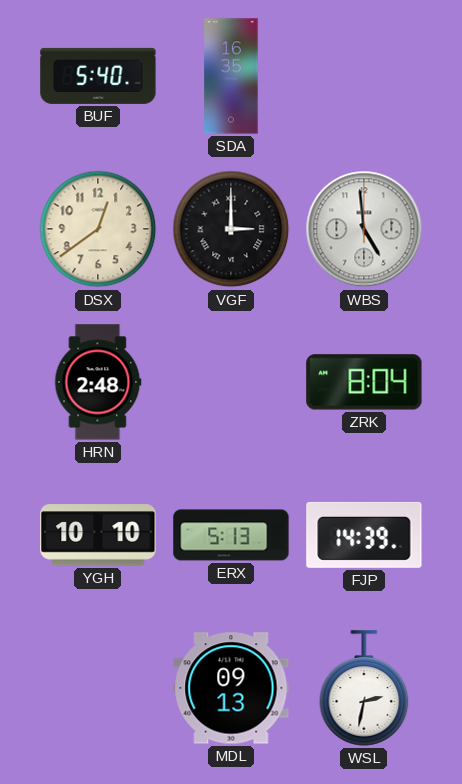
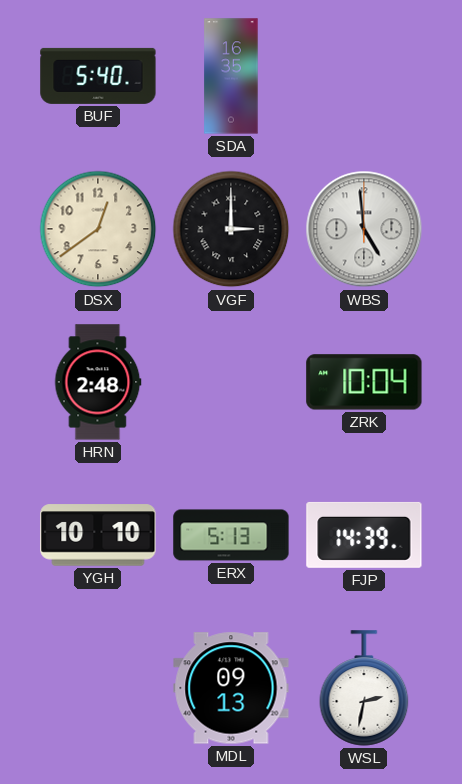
ZRK: 8:04 -> 10:04
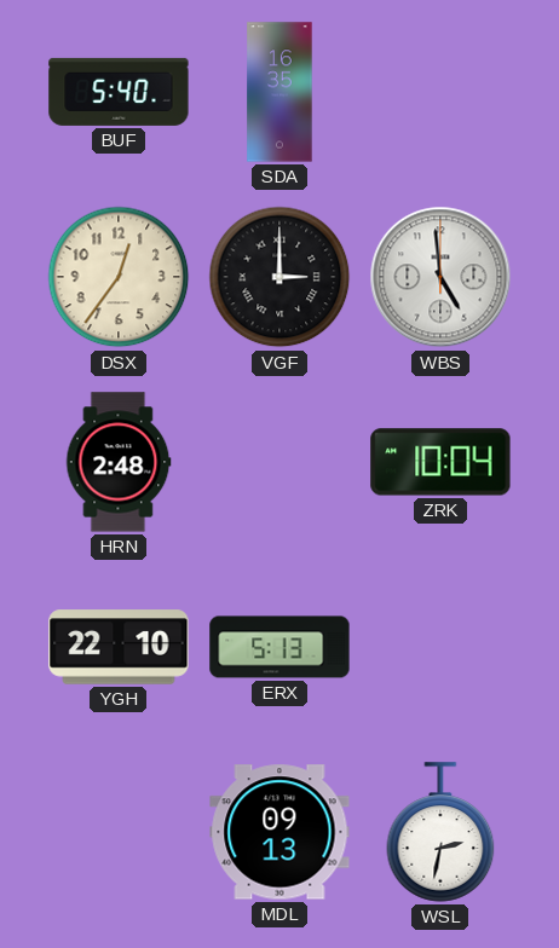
DSX: 12:39 -> 12:36
YGH: 10:10 -> 22:10
FJP: 14:39 -> none
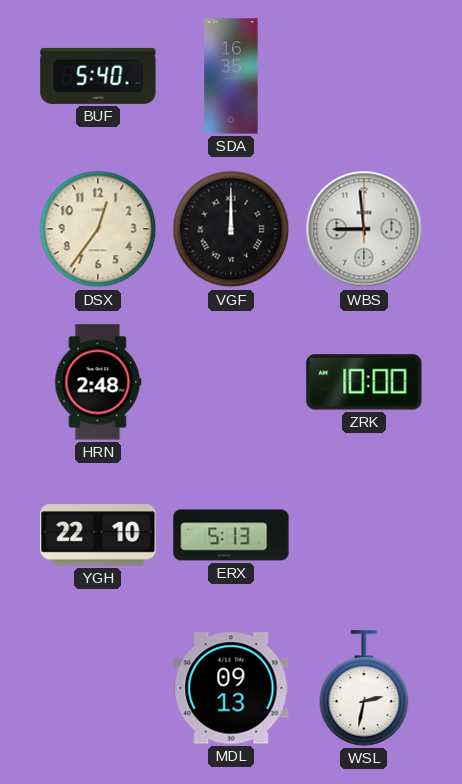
VGF: 3:00 -> 12:00
WBS: 4:59 -> 8:59
ZRK: 10:04 -> 10:00
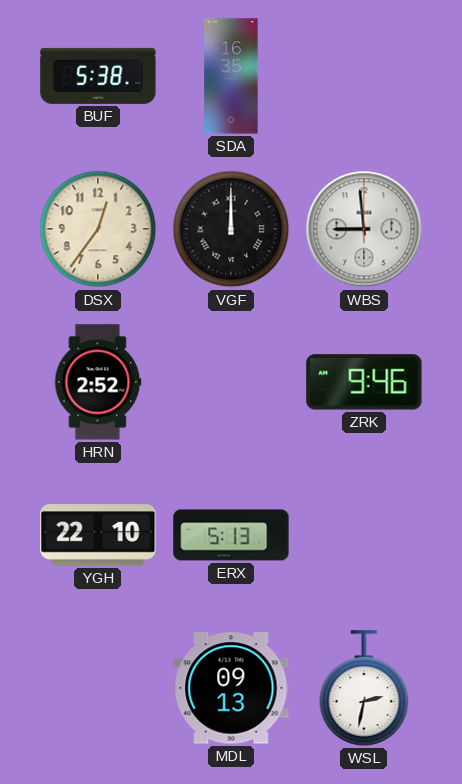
BUF: 5:40 -> 5:38
HRN: 2:48 -> 2:52
ZRK: 10:00 -> 9:46
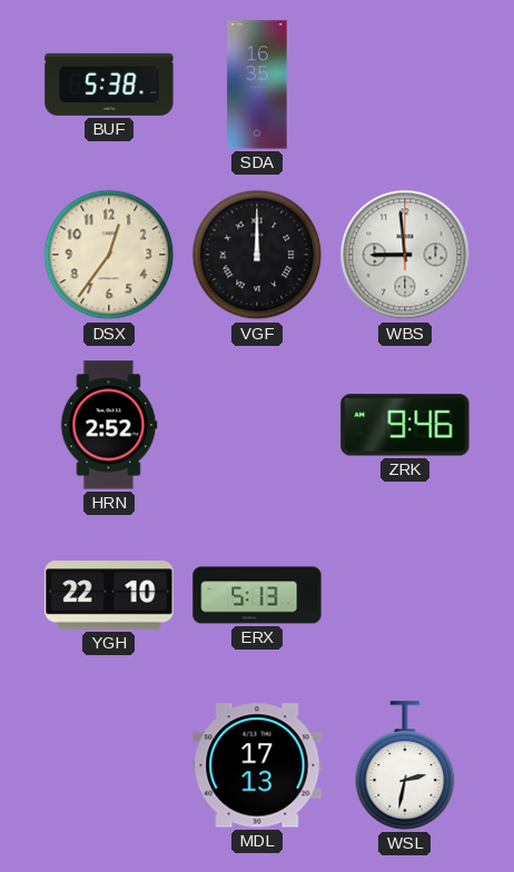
MDL: 09:13 -> 17:13
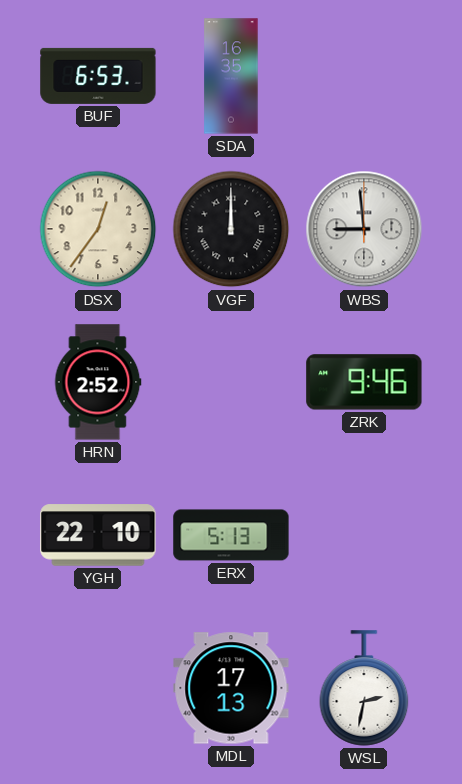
BUF: 5:38 -> 6:53
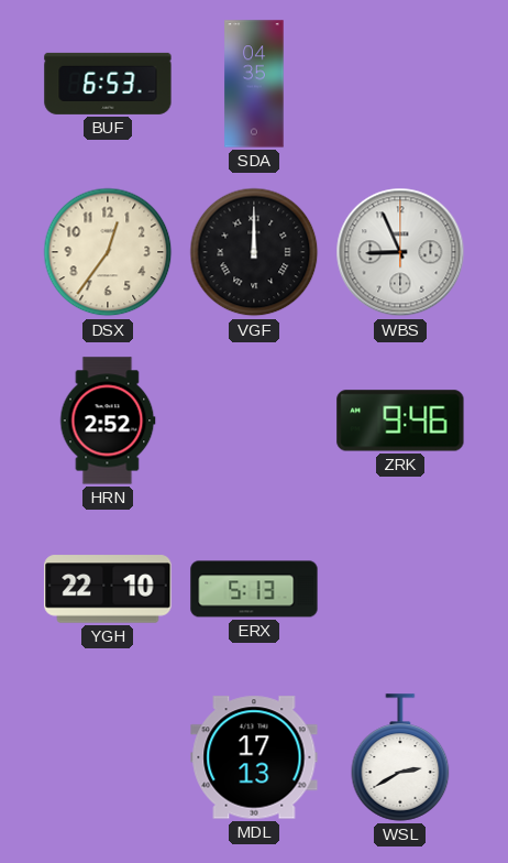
SDA: 16:35 -> 04:35
WBS: 8:59 -> 8:56
WSL: 2:32 -> 2:40
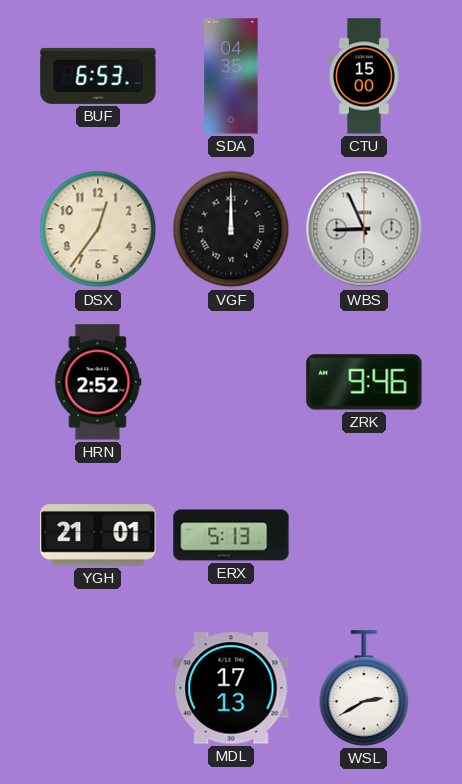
CTU: none -> 15:00
YGH: 22:10 -> 21:01
